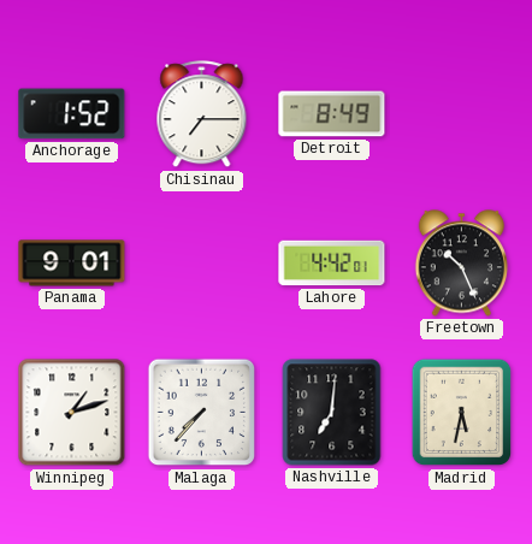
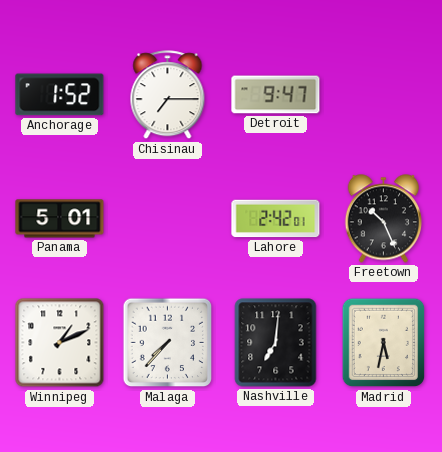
Detroit: 8:49 -> 9:47
Panama: 9:01 -> 5:01
Lahore: 4:42 -> 2:42
Winnipeg: 1:12 -> 1:11
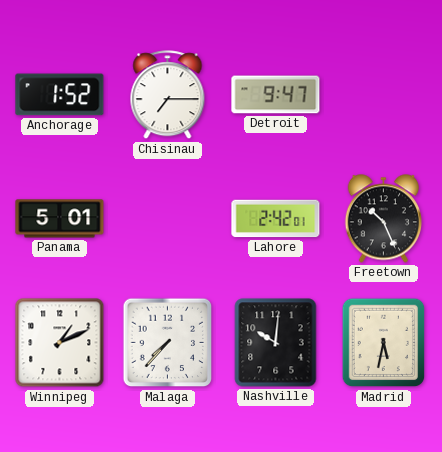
Nashville: 7:01 -> 10:01
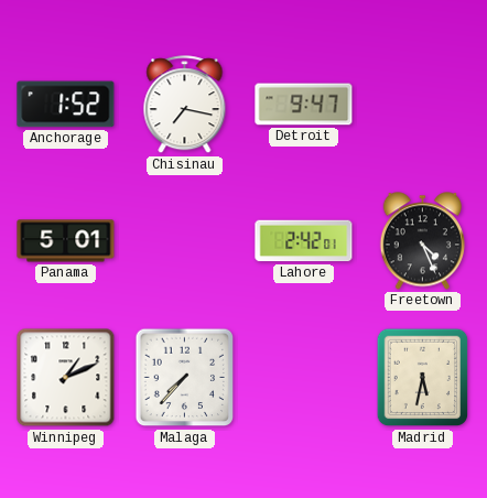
Chisinau: 7:15 -> 7:17
Freetown: 10:26 -> 4:26
Nashville: 10:01 -> none
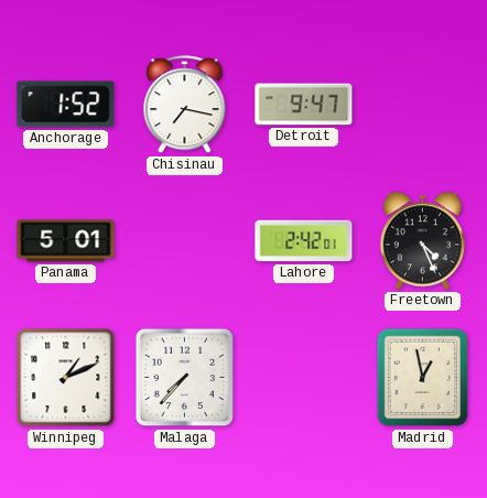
Madrid: 5:32 -> 12:58
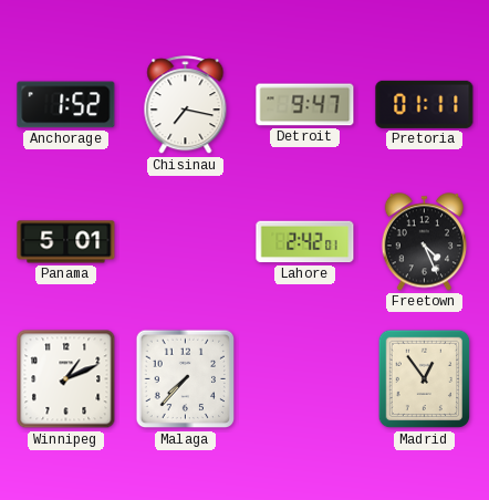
Pretoria: none -> 01:11
Madrid: 12:58 -> 12:54
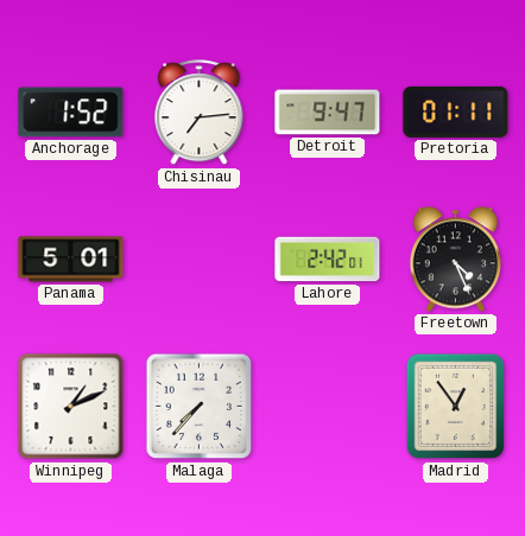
Chisinau: 7:17 -> 7:14
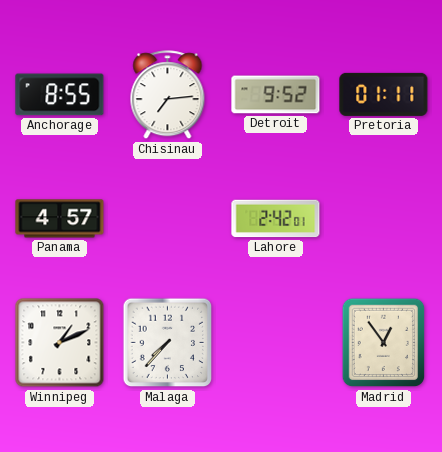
Anchorage: 1:52 -> 8:55
Detroit: 9:47 -> 9:52
Panama: 5:01 -> 4:57
Freetown: 4:26 -> none
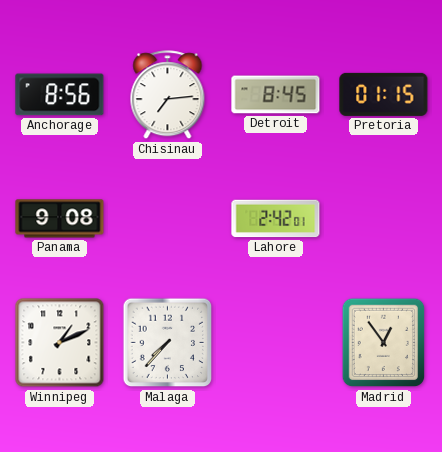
Anchorage: 8:55 -> 8:56
Detroit: 9:52 -> 8:45
Pretoria: 01:11 -> 01:15
Panama: 4:57 -> 9:08
